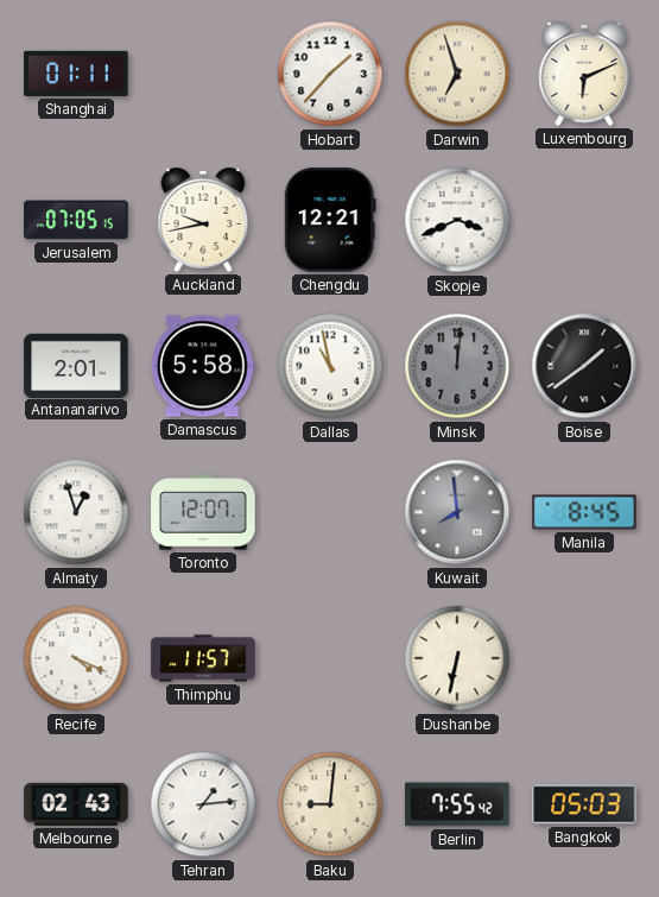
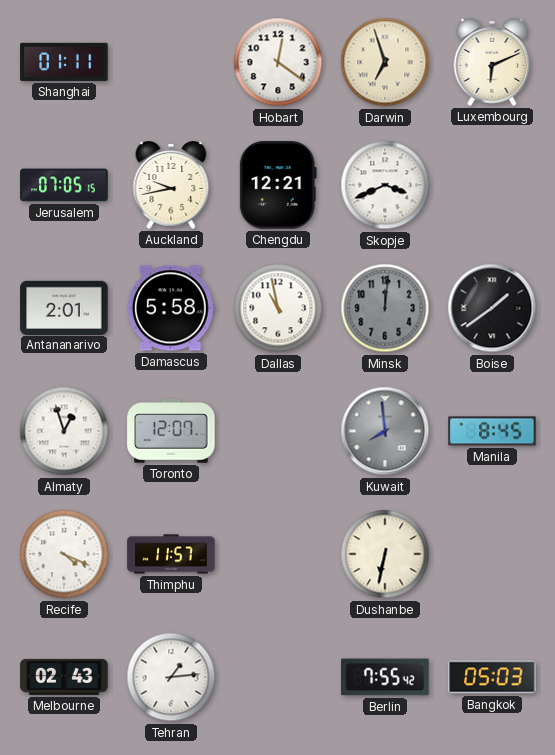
Hobart: 1:37 -> 12:21
Baku: 9:01 -> none
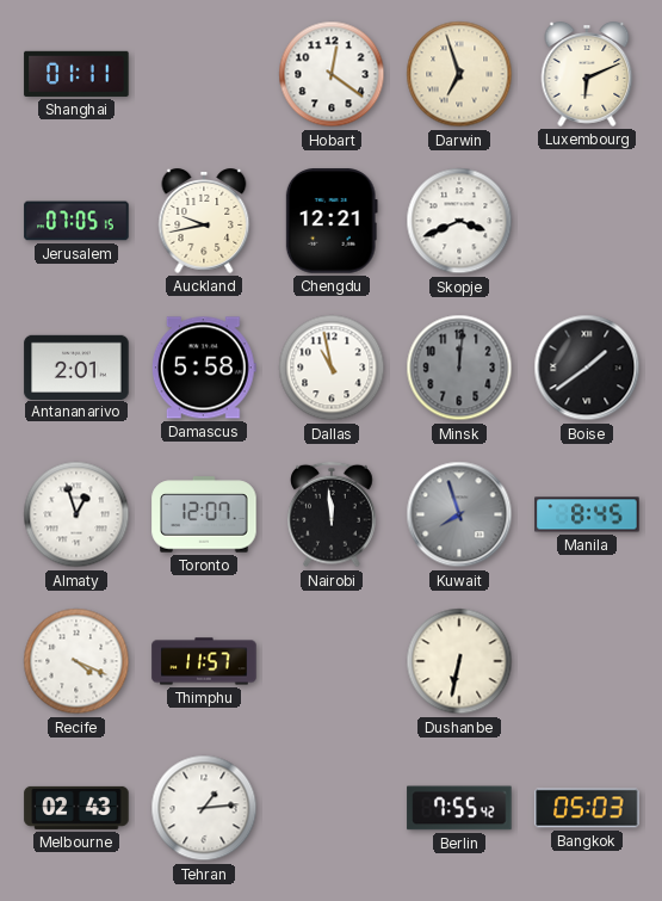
Nairobi: none -> 11:59
Kuwait: 7:59 -> 7:57
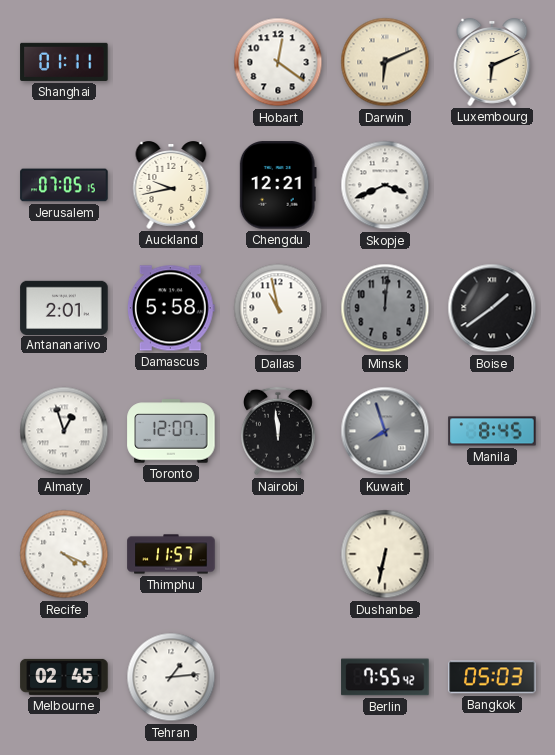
Darwin: 6:57 -> 6:11
Melbourne: 02:43 -> 02:45
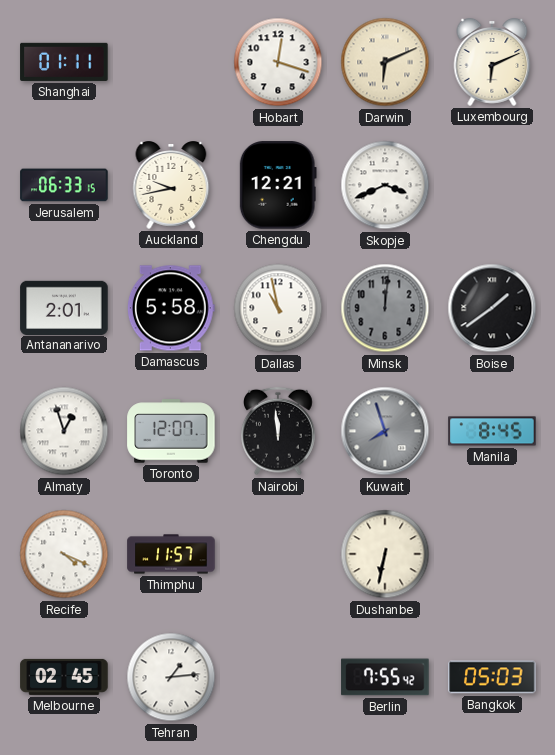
Hobart: 12:21 -> 12:18
Jerusalem: 07:05 -> 06:33
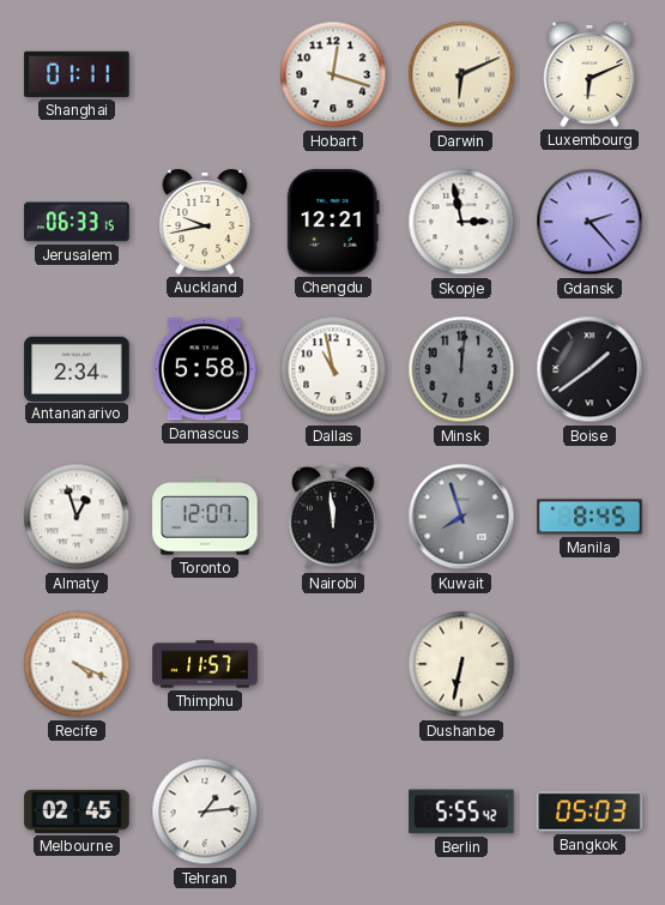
Skopje: 3:41 -> 2:58
Gdansk: none -> 2:23
Antananarivo: 2:01 -> 2:34
Berlin: 7:55 -> 5:55
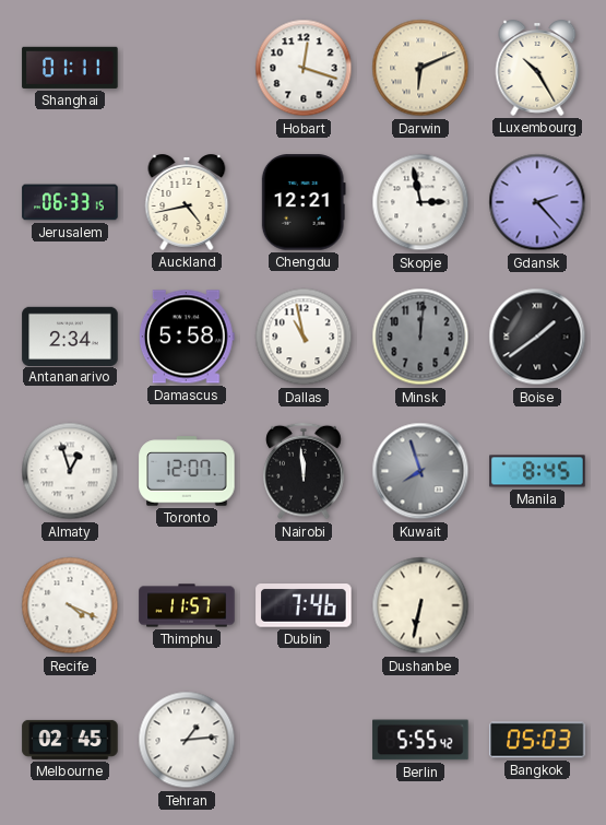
Luxembourg: 6:11 -> 10:25
Auckland: 9:43 -> 4:43
Dublin: none -> 7:46
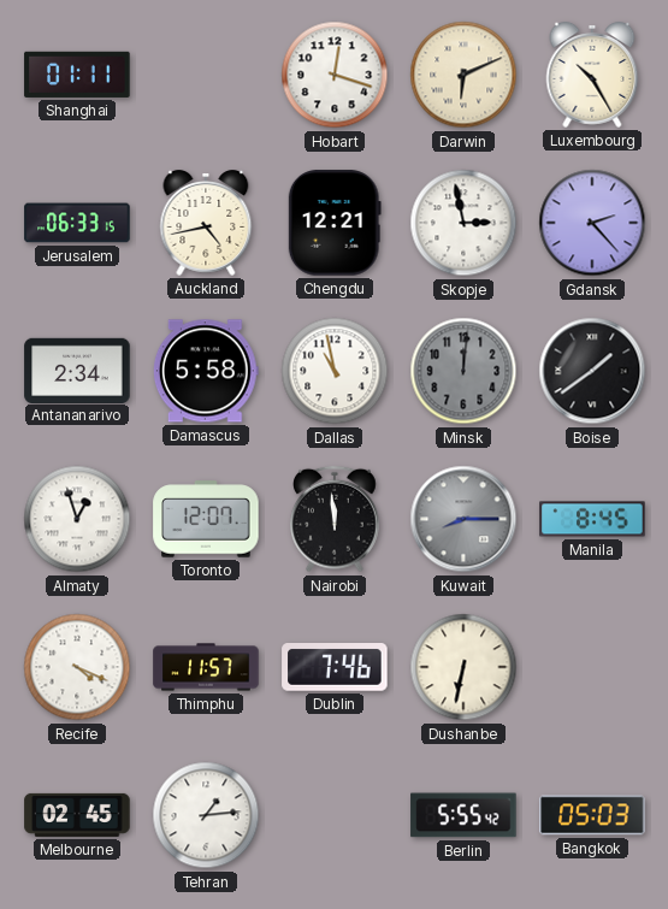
Kuwait: 7:57 -> 8:15
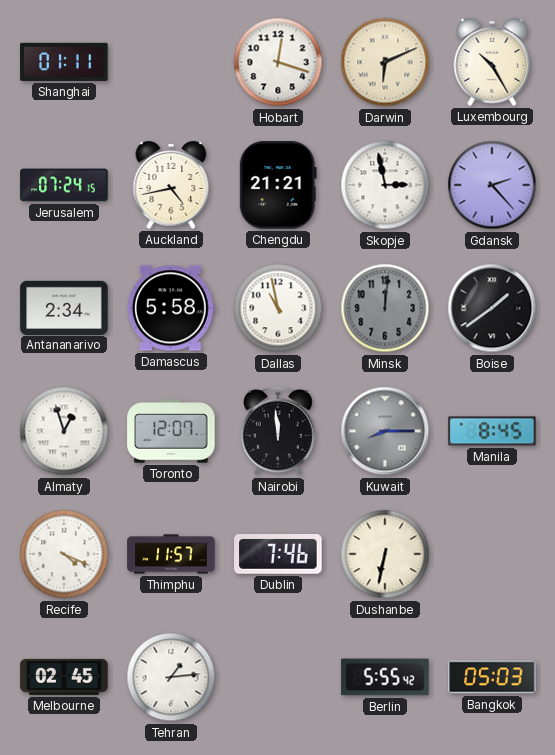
Jerusalem: 06:33 -> 07:24
Chengdu: 12:21 -> 21:21
